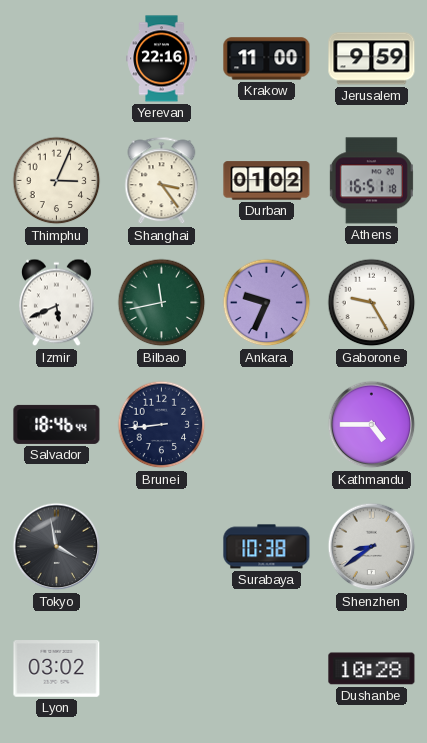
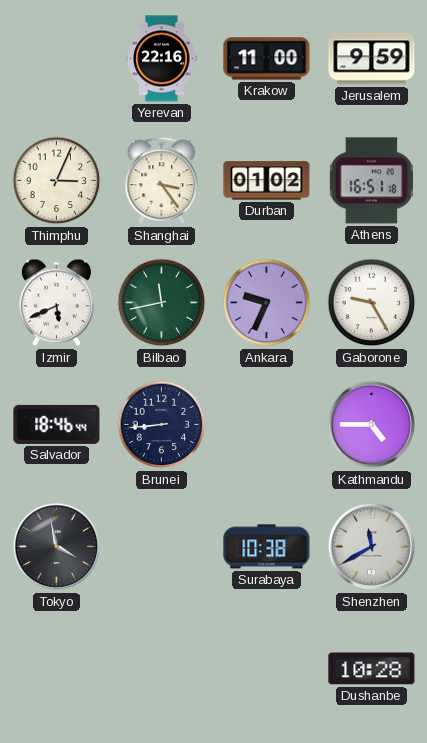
Shenzhen: 8:39 -> 11:40
Lyon: 03:02 -> none
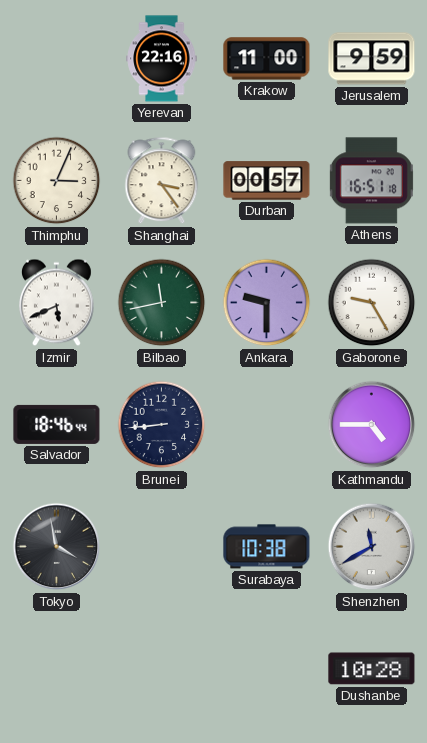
Durban: 01:02 -> 00:57
Ankara: 9:34 -> 9:30
